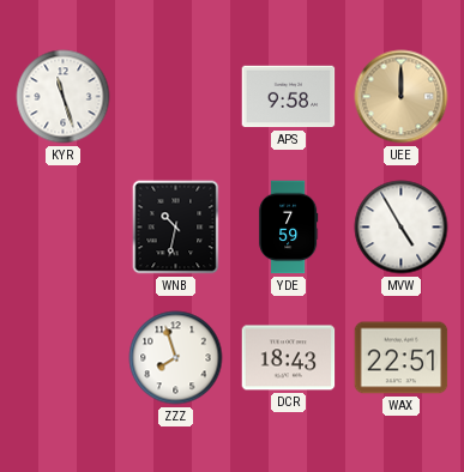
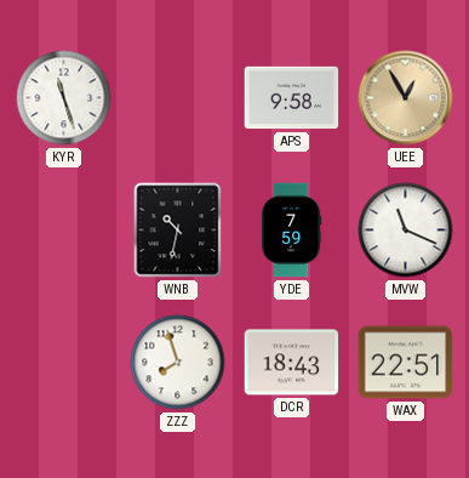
UEE: 12:00 -> 12:55
MVW: 4:55 -> 11:19
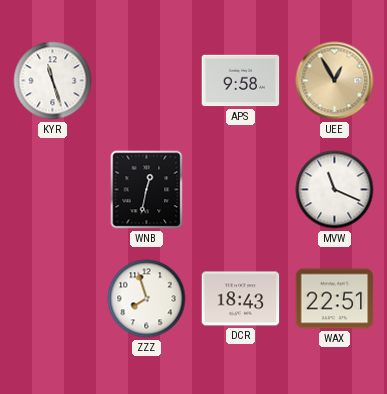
WNB: 10:32 -> 12:32
YDE: 7:59 -> none
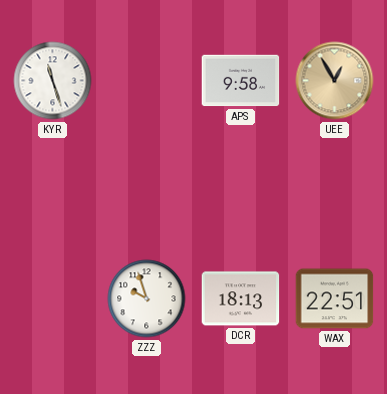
WNB: 12:32 -> none
MVW: 11:19 -> none
ZZZ: 7:57 -> 9:57
DCR: 18:43 -> 18:13
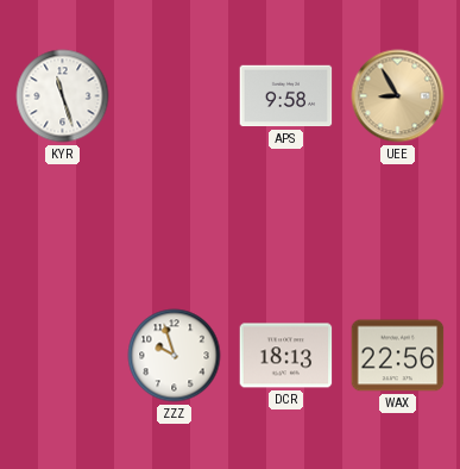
UEE: 12:55 -> 8:55
WAX: 22:51 -> 22:56
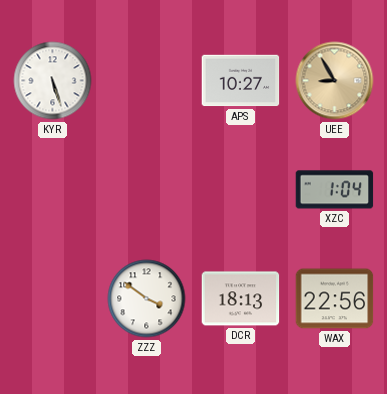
KYR: 11:27 -> 5:27
APS: 9:58 -> 10:27
XZC: none -> 1:04
ZZZ: 9:57 -> 3:51
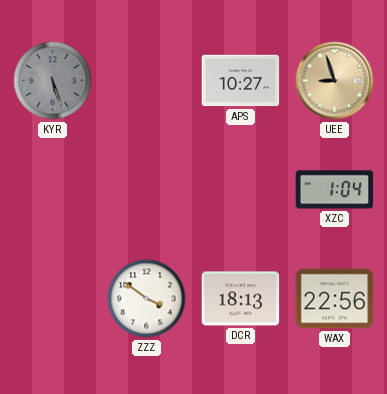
KYR dial: white -> grey
UEE: 8:55 -> 8:57
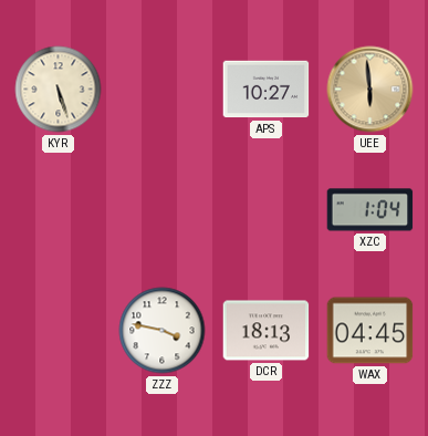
KYR dial: grey -> cream
UEE: 8:57 -> 5:59
ZZZ: 3:51 -> 3:47
WAX: 22:56 -> 04:45
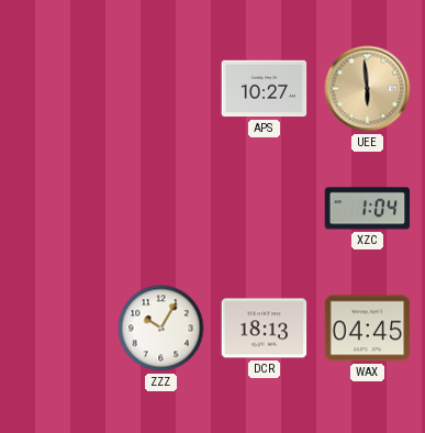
KYR: 5:27 -> none
ZZZ: 3:47 -> 10:05
